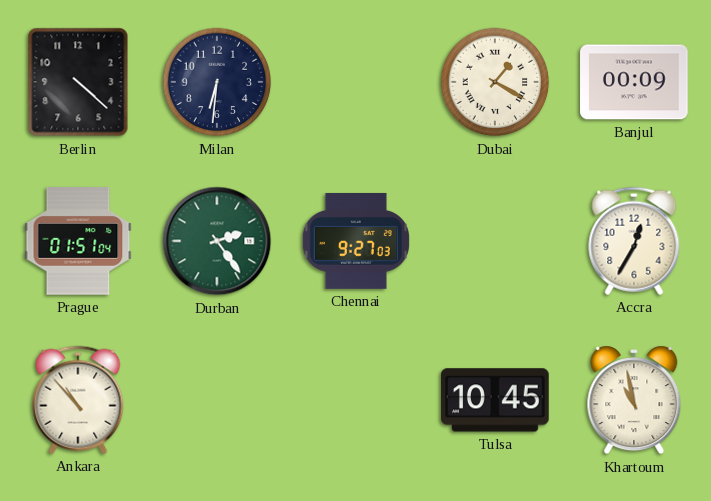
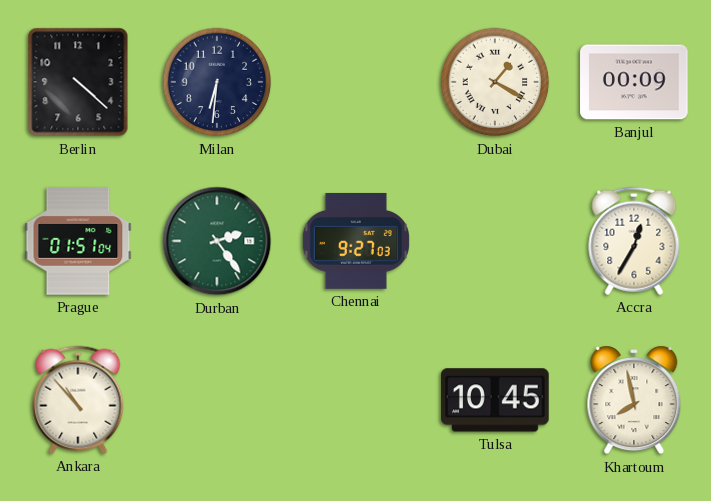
Khartoum: 10:58 -> 7:58
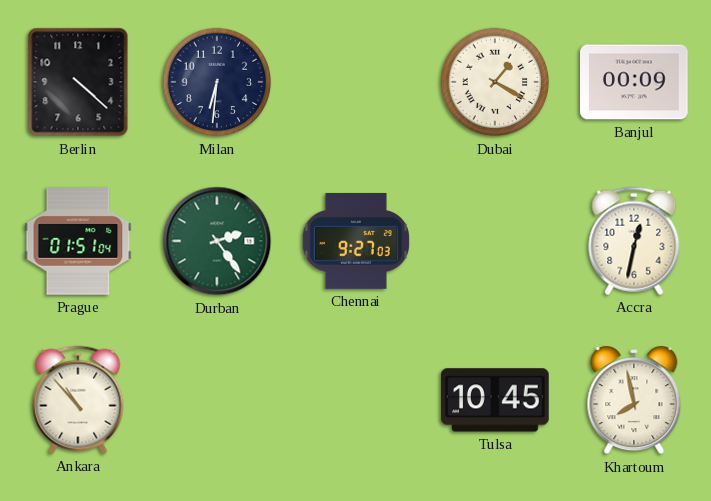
Accra: 12:35 -> 12:32
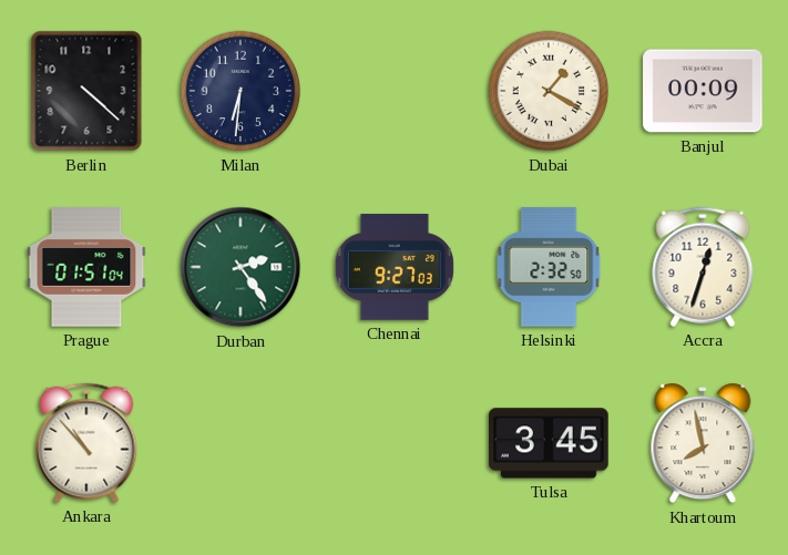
Helsinki: none -> 2:32
Accra: 12:32 -> 12:33
Tulsa: 10:45 -> 3:45
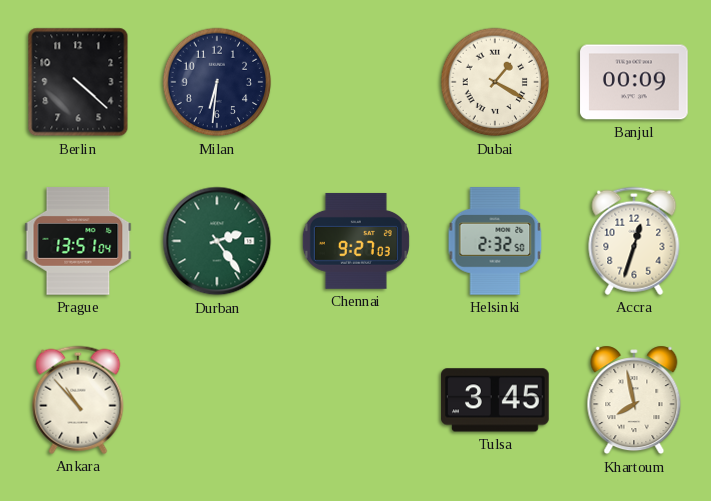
Prague: 01:51 -> 13:51
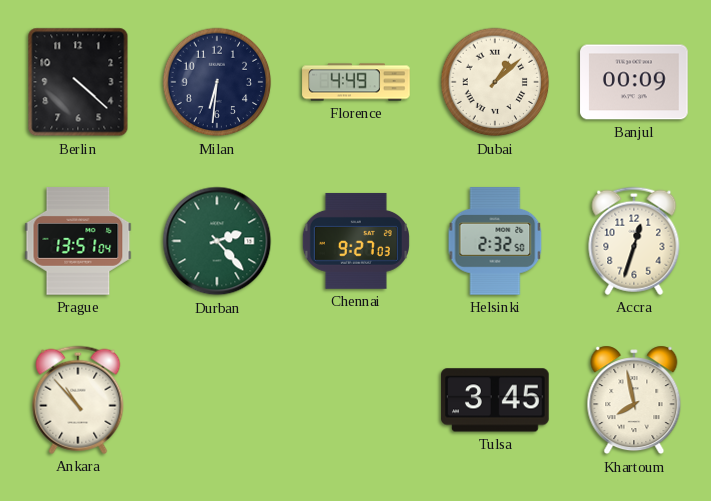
Florence: none -> 4:49
Dubai: 1:20 -> 1:08
Durban: 2:24 -> 2:23
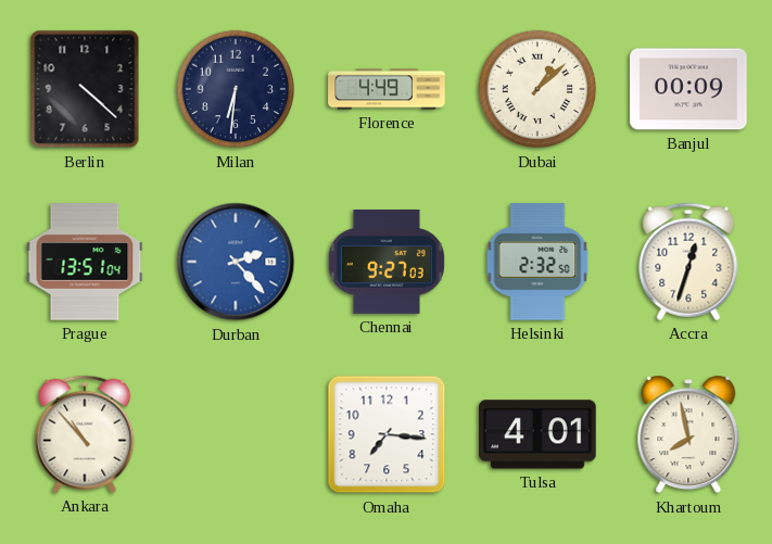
Durban dial: green -> blue
Omaha: none -> 7:16
Tulsa: 3:45 -> 4:01
